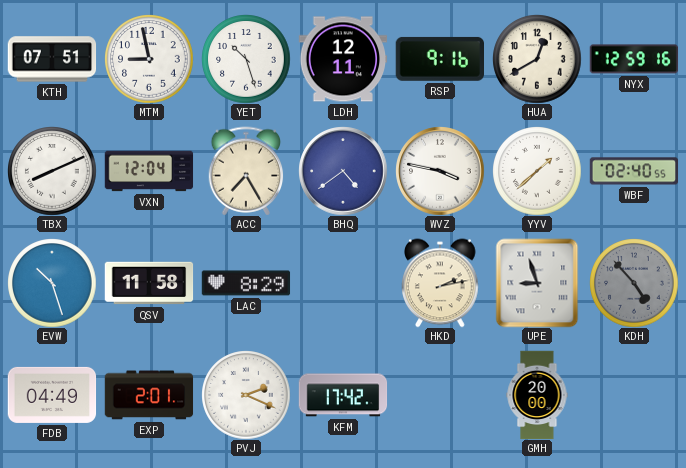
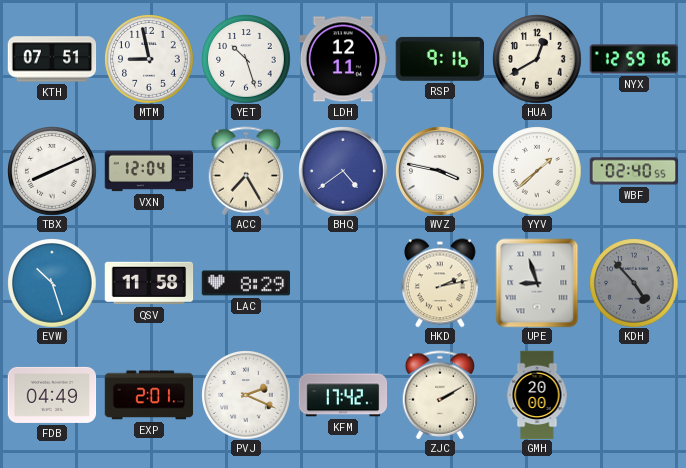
ZJC: none -> 2:10
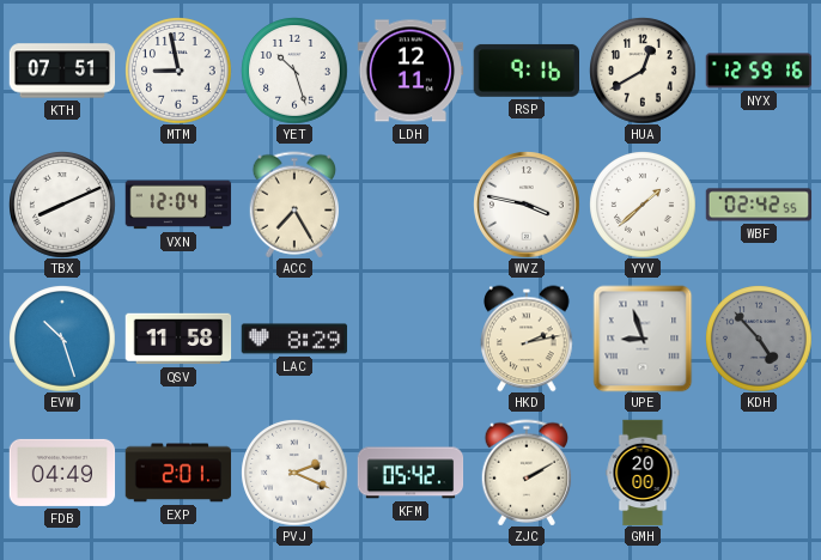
BHQ: 4:39 -> none
WBF: 02:40 -> 02:42
KFM: 17:42 -> 05:42
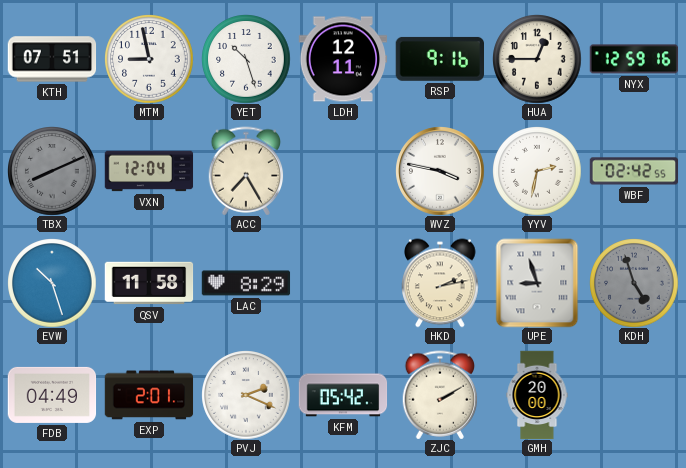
HUA: 12:40 -> 12:45
TBX dial: white -> grey
YYV: 1:38 -> 2:32
KDH: 4:53 -> 4:57
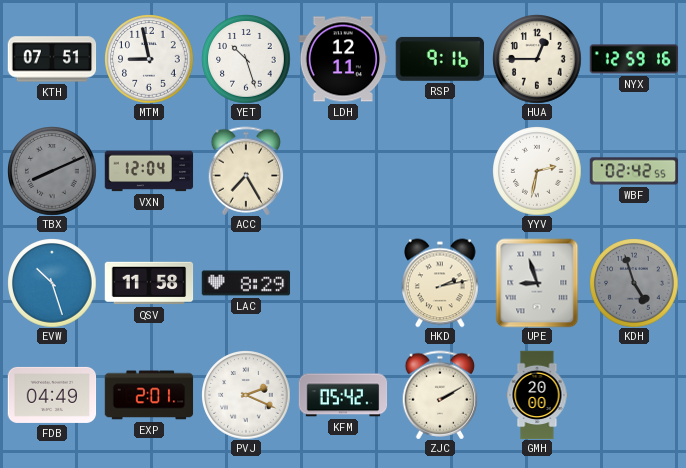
WVZ: 3:47 -> none
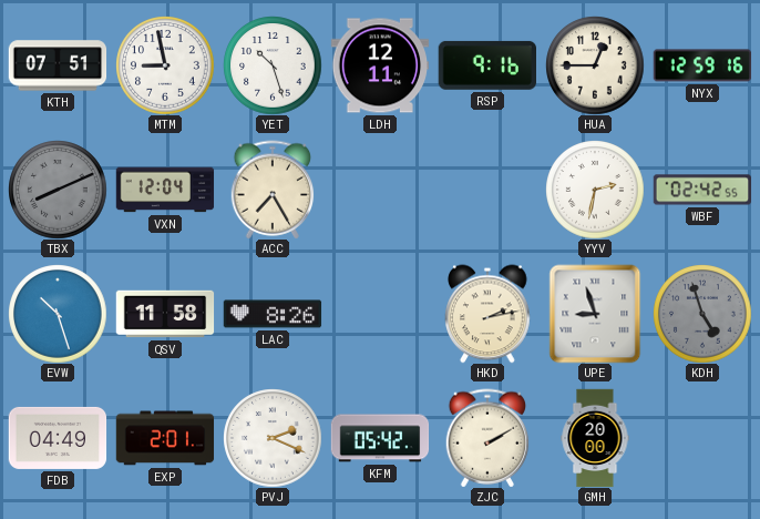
LAC: 8:29 -> 8:26
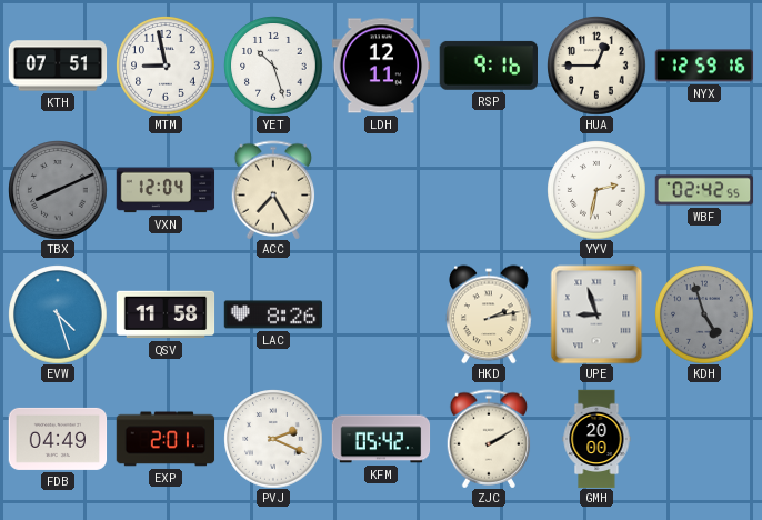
EVW: 10:27 -> 4:27
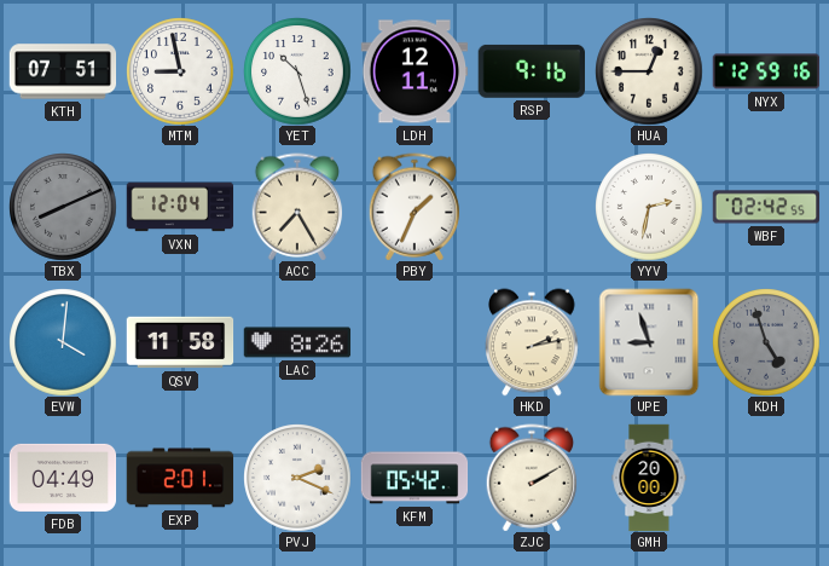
PBY: none -> 1:34
EVW: 4:27 -> 4:01
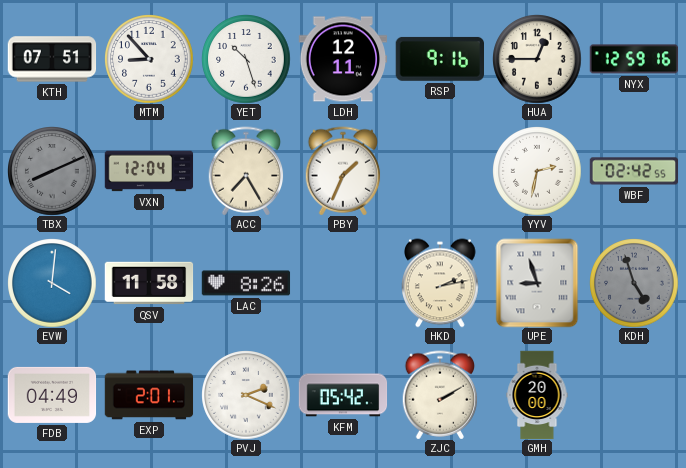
MTM: 8:58 -> 8:53
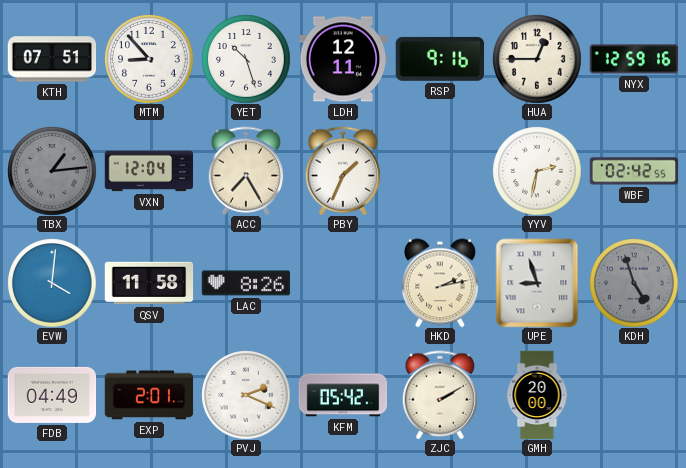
TBX: 8:11 -> 1:14
